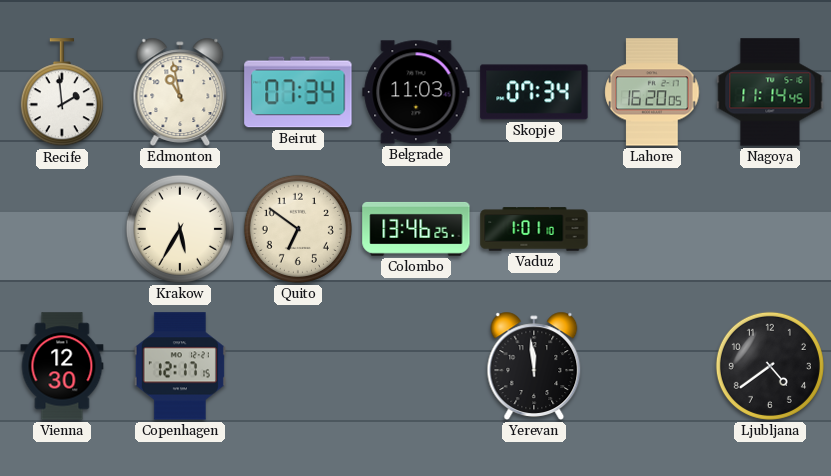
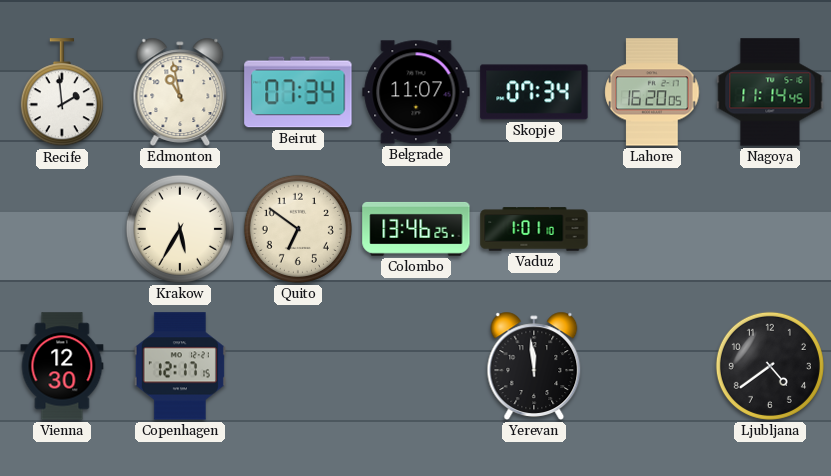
Belgrade: 11:03 -> 11:07
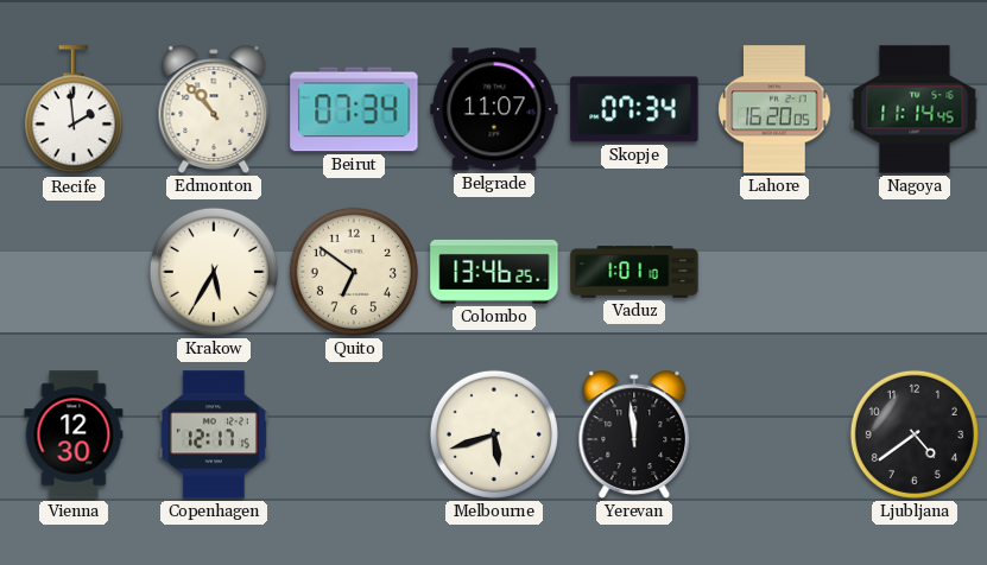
Edmonton: 10:58 -> 10:53
Melbourne: none -> 5:42
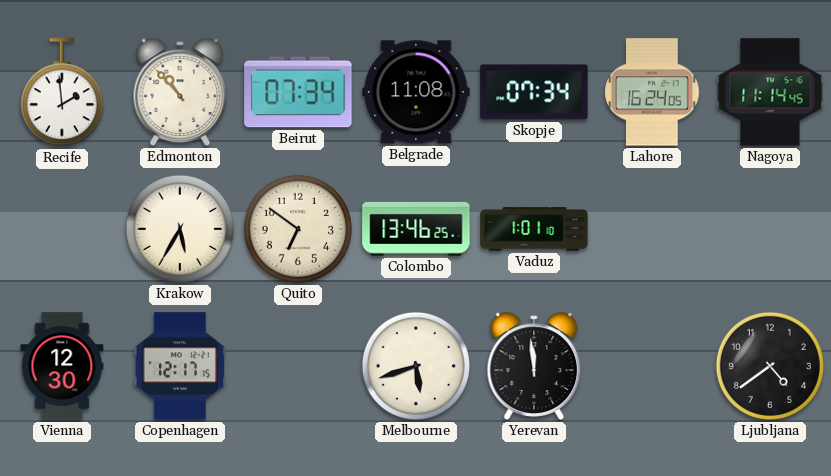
Belgrade: 11:07 -> 11:08
Lahore: 16:20 -> 16:24
